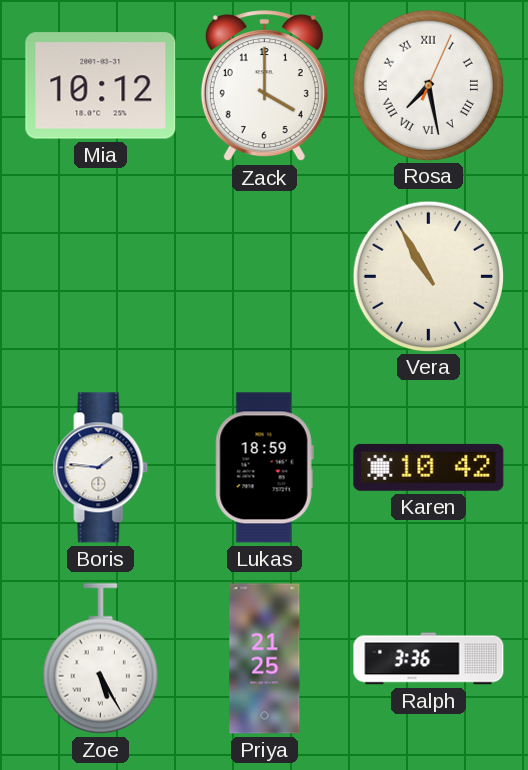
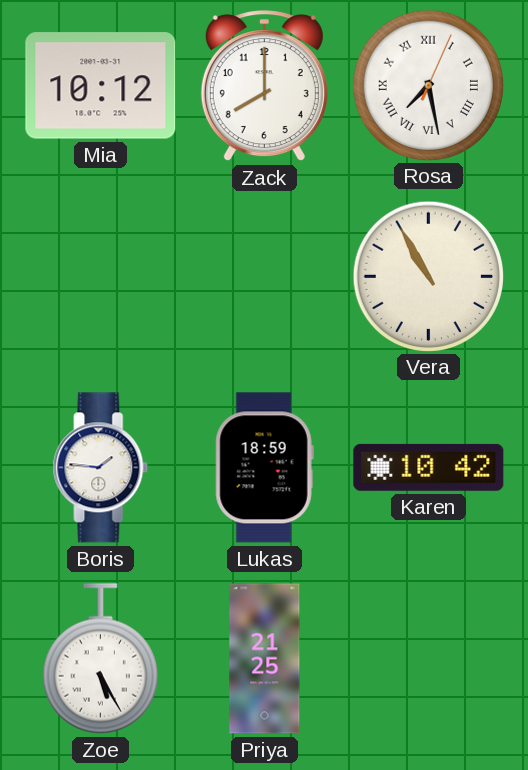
Zack: 4:00 -> 8:00
Ralph: 3:36 -> none
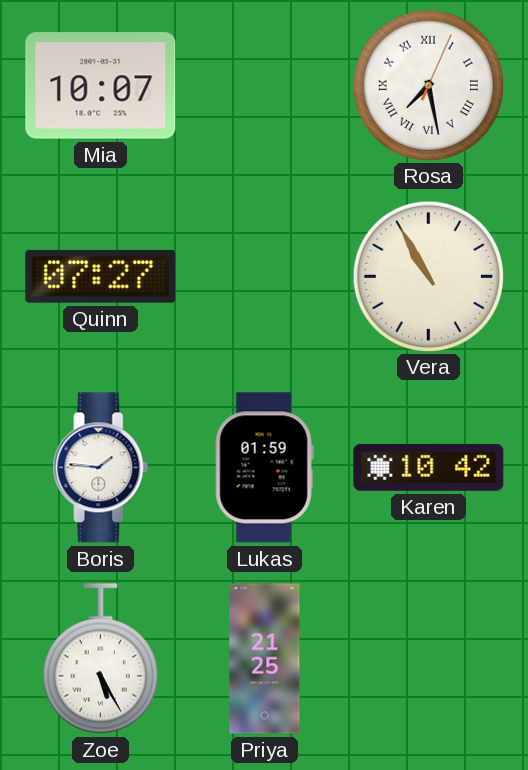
Mia: 10:12 -> 10:07
Zack: 8:00 -> none
Quinn: none -> 07:27
Lukas: 18:59 -> 01:59
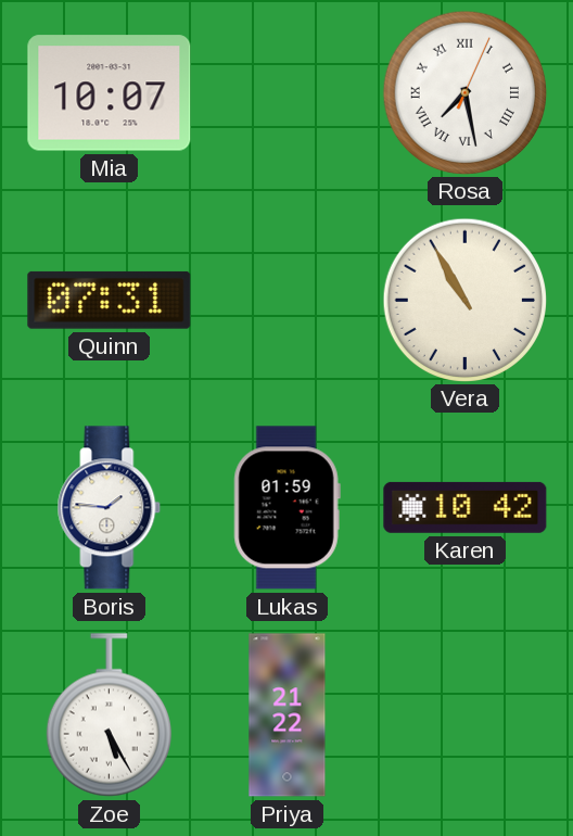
Quinn: 07:27 -> 07:31
Priya: 21:25 -> 21:22
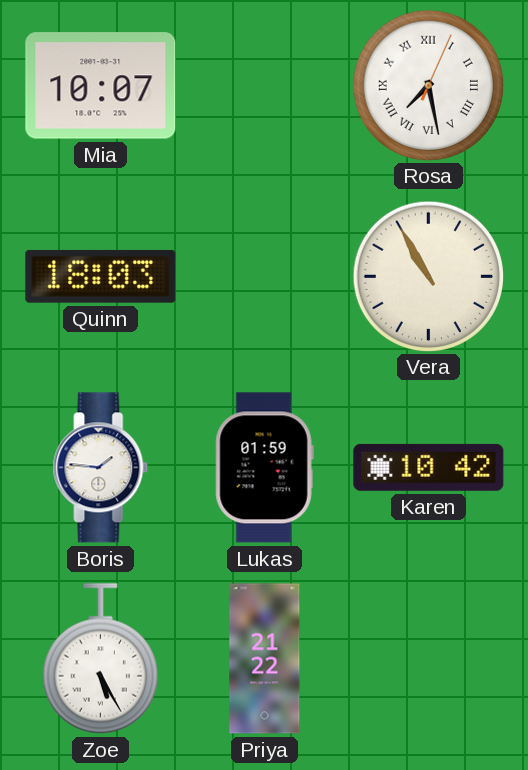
Quinn: 07:31 -> 18:03
